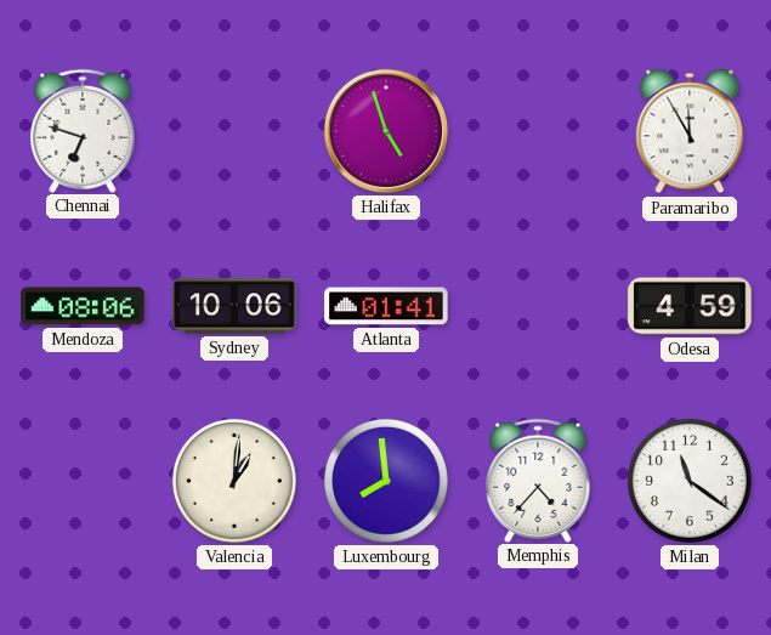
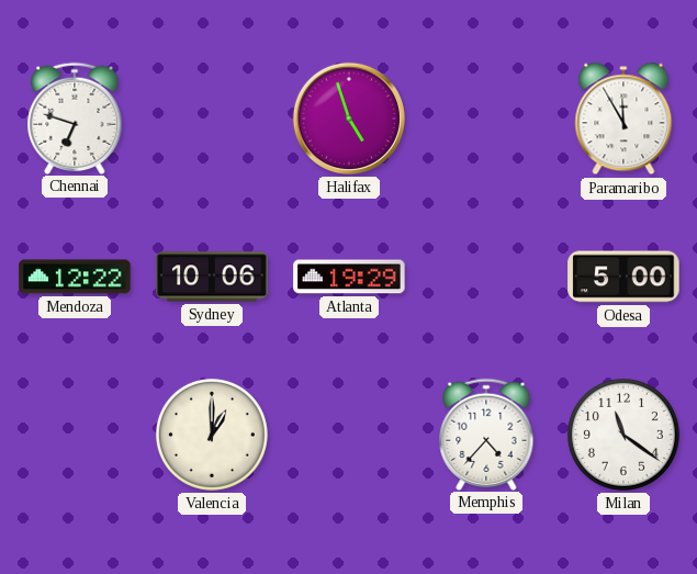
Mendoza: 08:06 -> 12:22
Atlanta: 01:41 -> 19:29
Odesa: 4:59 -> 5:00
Valencia: 1:01 -> 1:00
Luxembourg: 7:59 -> none
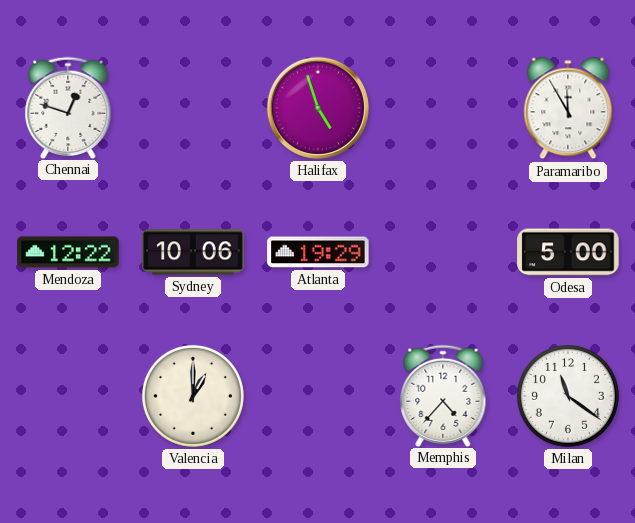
Chennai: 6:48 -> 12:48
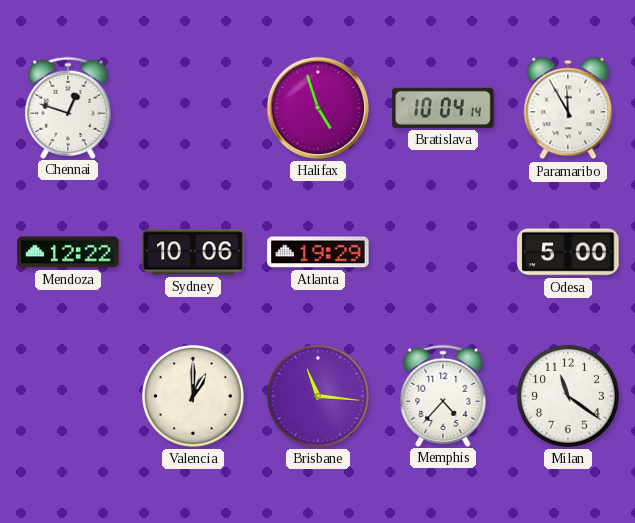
Bratislava: none -> 10:04
Brisbane: none -> 11:16
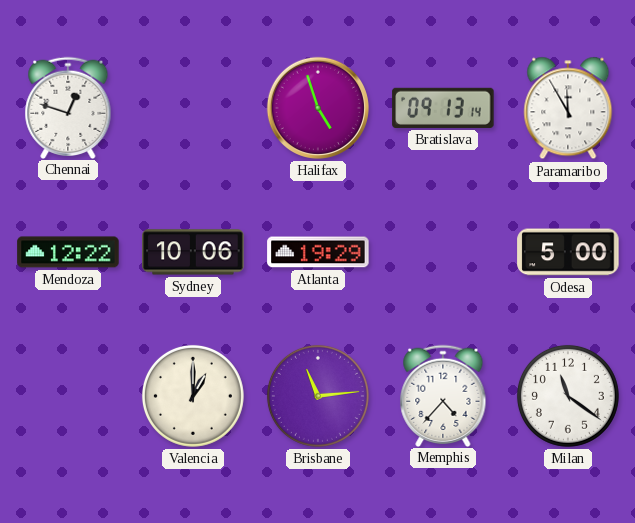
Bratislava: 10:04 -> 09:13
Brisbane: 11:16 -> 11:14
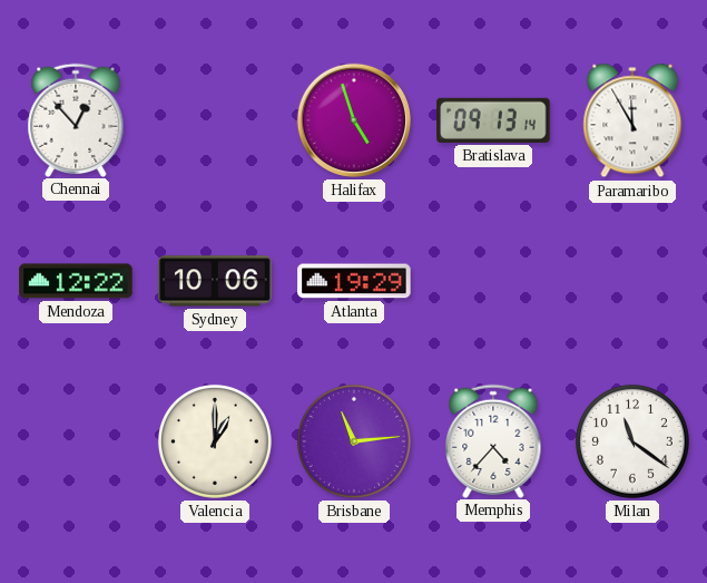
Chennai: 12:48 -> 12:53
Odesa: 5:00 -> none
